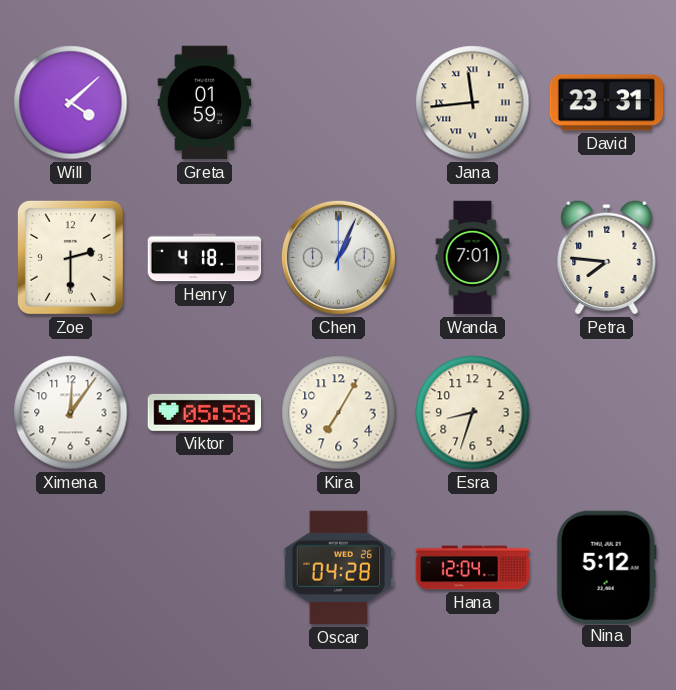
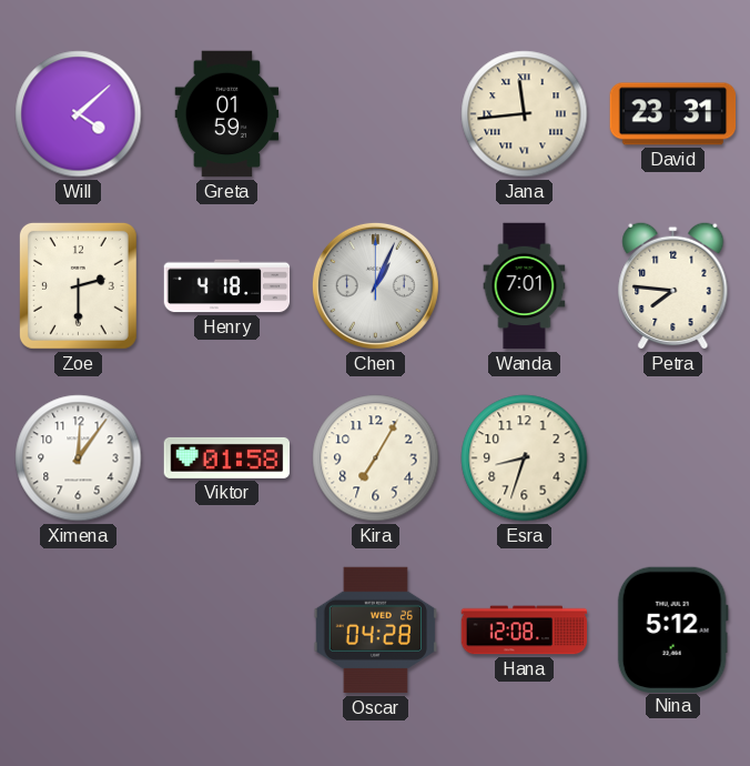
Viktor: 05:58 -> 01:58
Hana: 12:04 -> 12:08
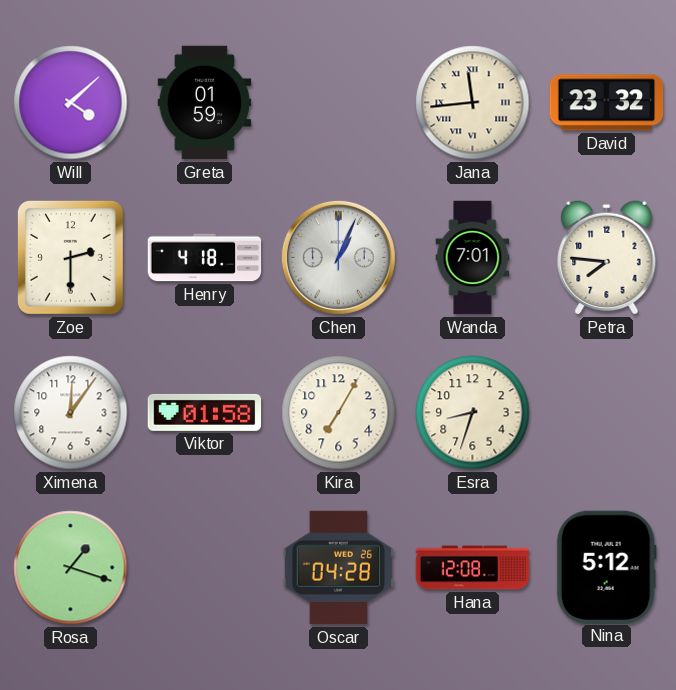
David: 23:31 -> 23:32
Rosa: none -> 1:18
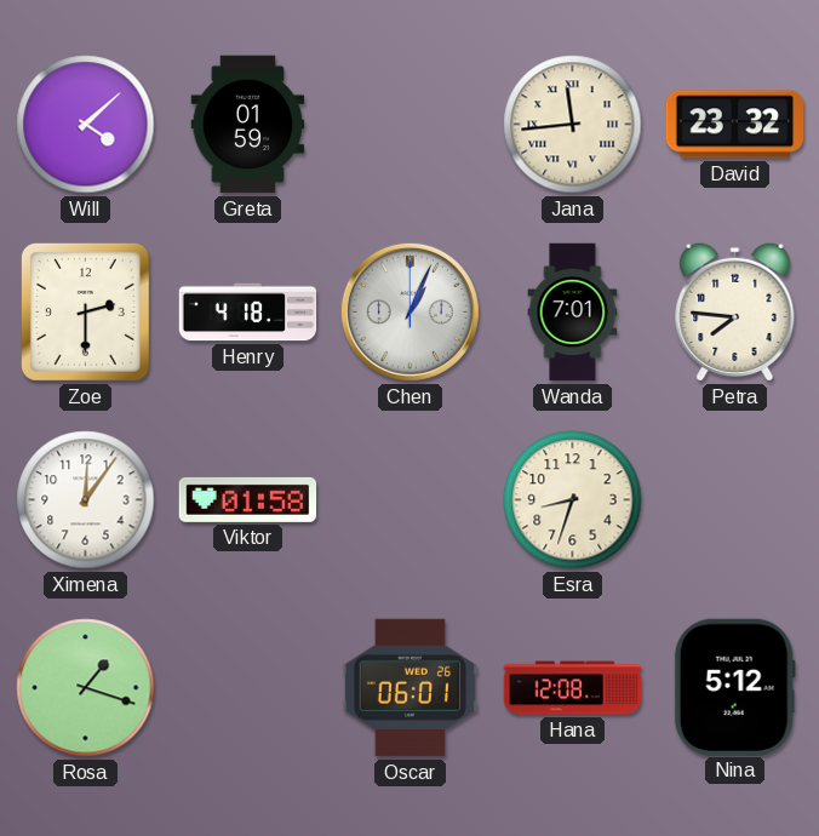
Kira: 7:05 -> none
Oscar: 04:28 -> 06:01
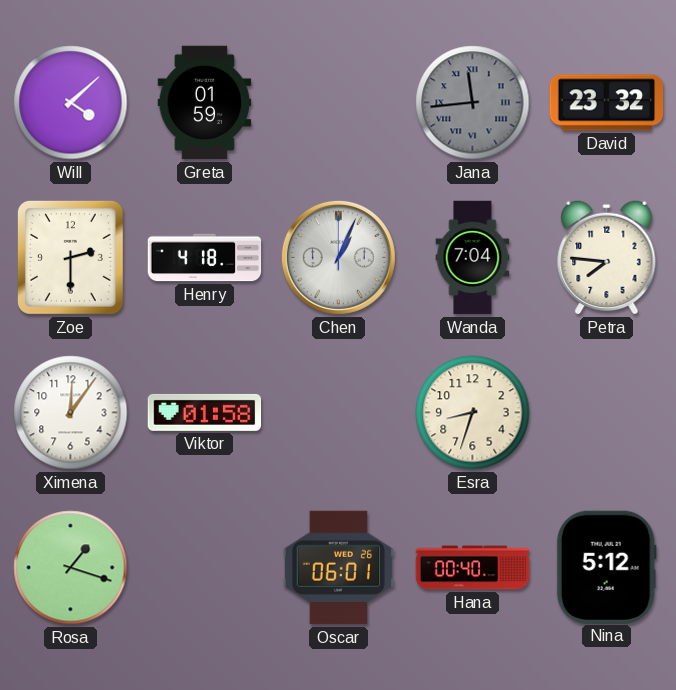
Jana dial: cream -> grey
Wanda: 7:01 -> 7:04
Hana: 12:08 -> 00:40
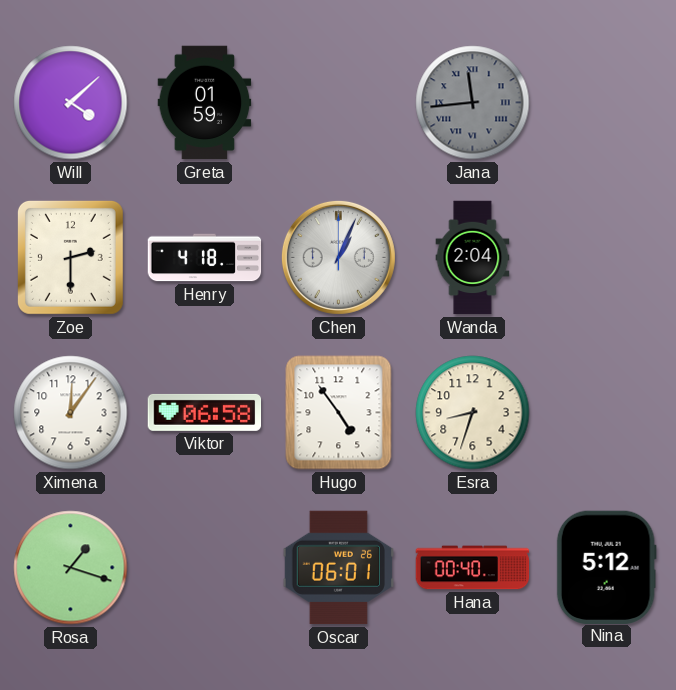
David: 23:32 -> none
Wanda: 7:04 -> 2:04
Petra: 7:46 -> none
Viktor: 01:58 -> 06:58
Hugo: none -> 4:54
